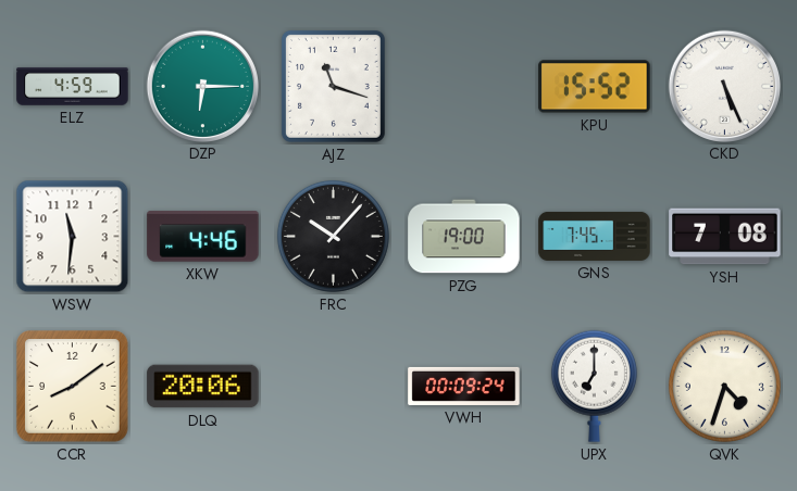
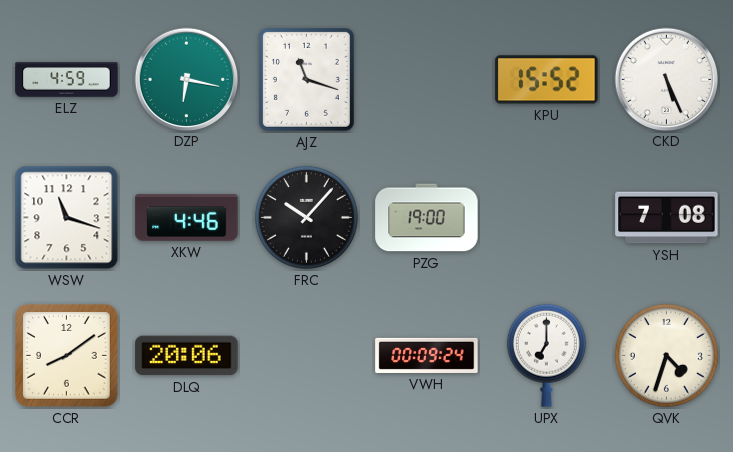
DZP: 6:15 -> 6:17
WSW: 11:31 -> 11:18
GNS: 7:45 -> none
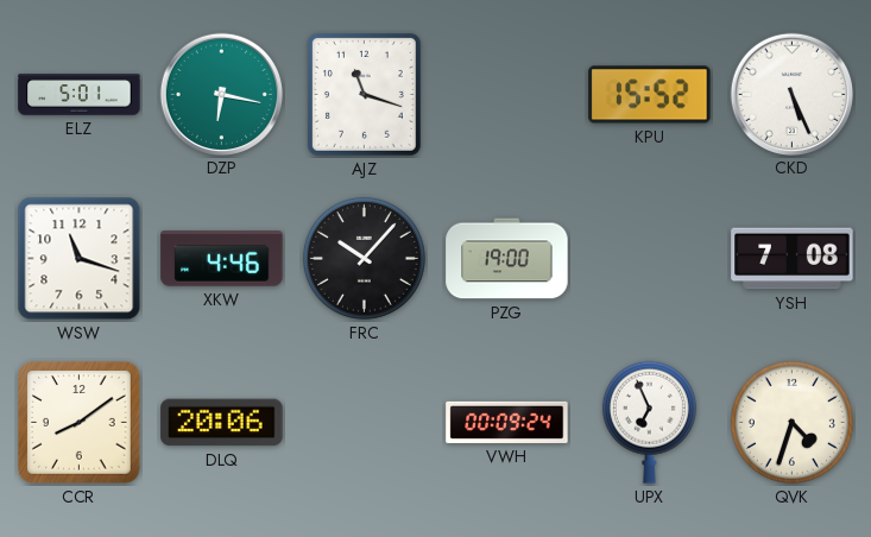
ELZ: 4:59 -> 5:01
UPX: 7:00 -> 6:56
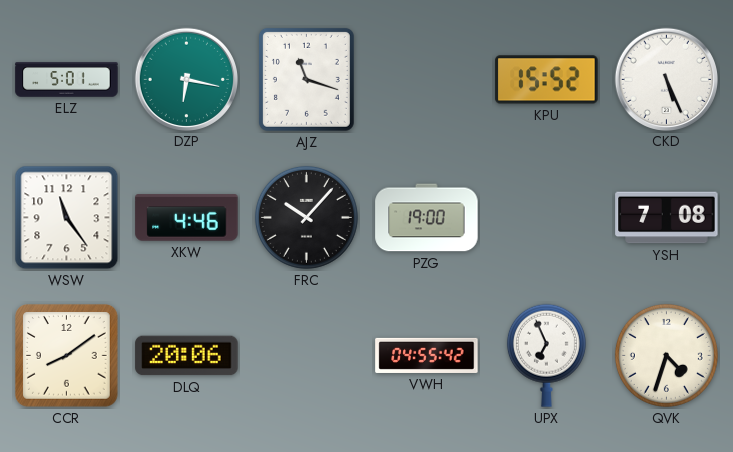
WSW: 11:18 -> 11:24
VWH: 00:09 -> 04:55
